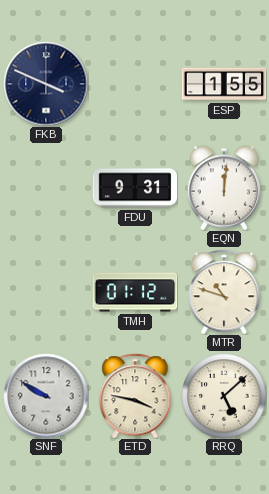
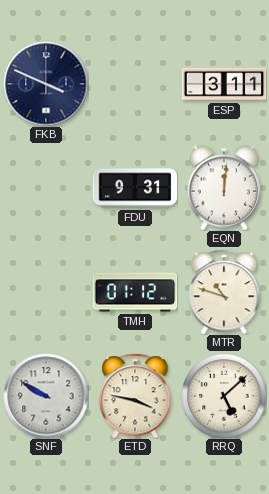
ESP: 1:55 -> 3:11
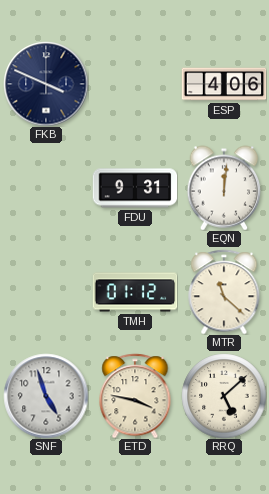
ESP: 3:11 -> 4:06
MTR: 10:48 -> 11:22
SNF: 9:50 -> 4:57
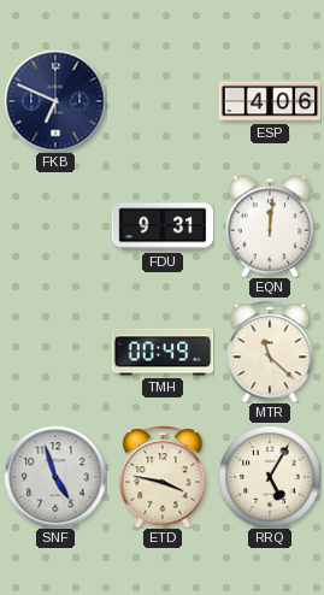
FKB: 3:49 -> 6:49
TMH: 01:12 -> 00:49
RRQ: 5:08 -> 5:05
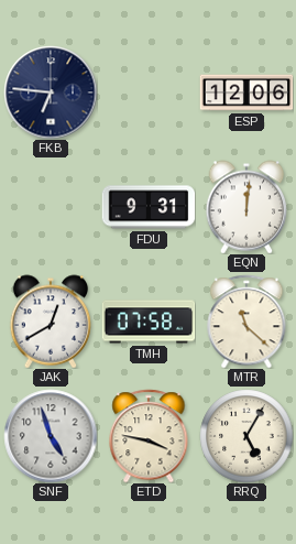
FKB: 6:49 -> 6:46
ESP: 4:06 -> 12:06
JAK: none -> 12:40
TMH: 00:49 -> 07:58
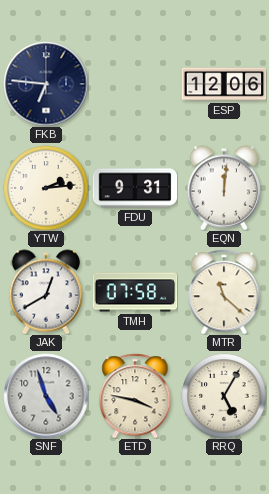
YTW: none -> 2:14
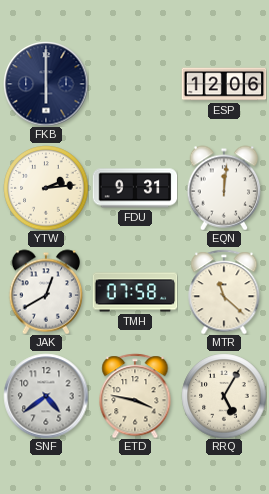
FKB: 6:46 -> 6:00
SNF: 4:57 -> 4:39
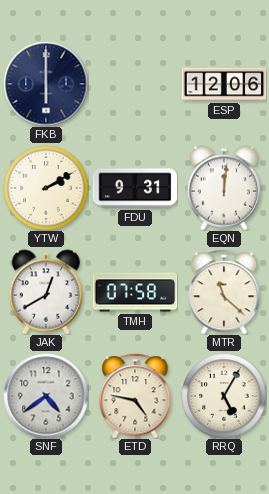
YTW: 2:14 -> 2:10
ETD: 3:47 -> 4:47
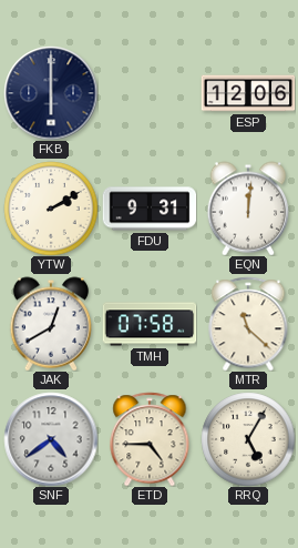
ETD: 4:47 -> 4:45
